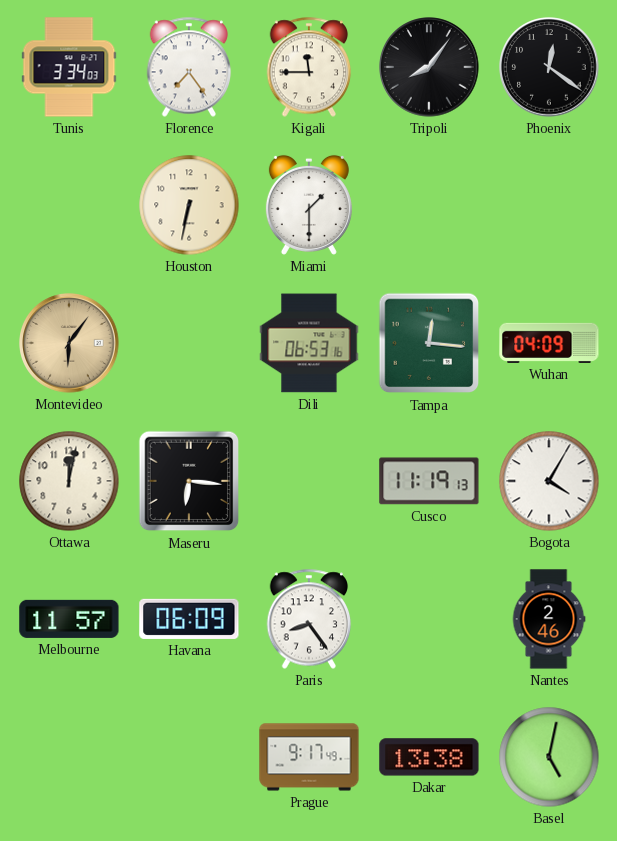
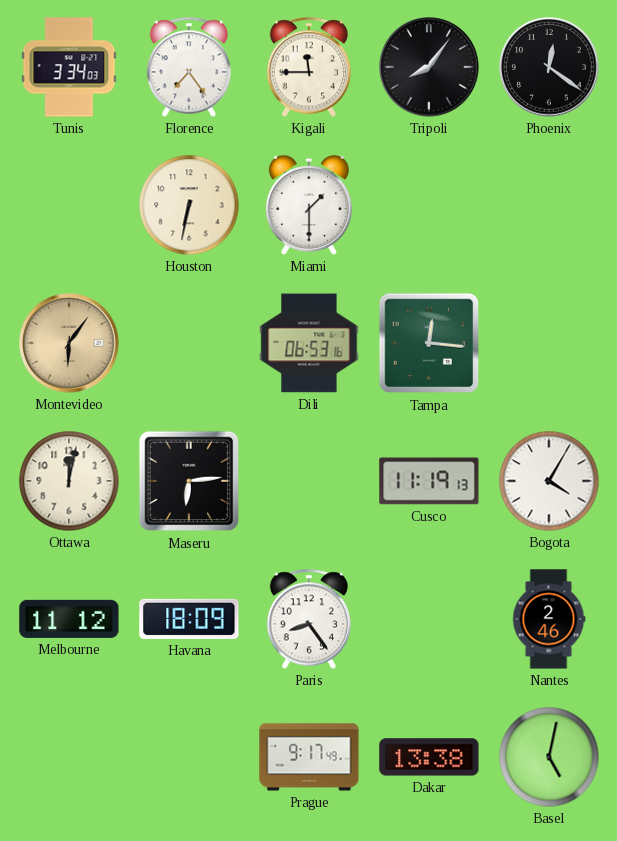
Wuhan: 04:09 -> none
Maseru: 6:16 -> 6:14
Melbourne: 11:57 -> 11:12
Havana: 06:09 -> 18:09
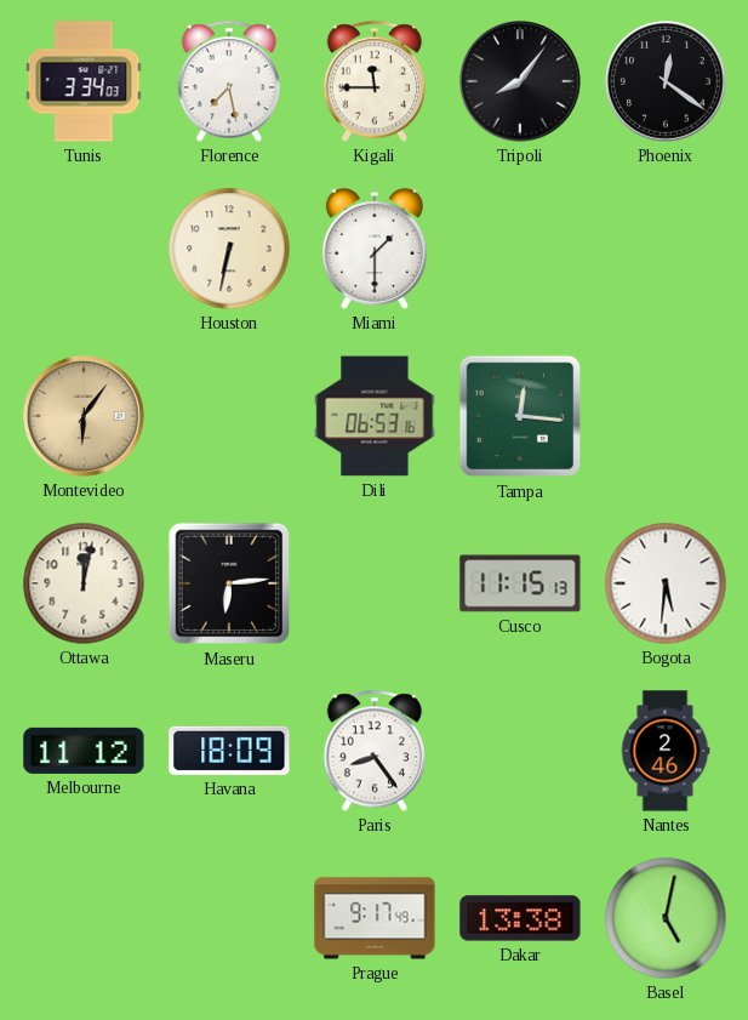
Florence: 7:24 -> 7:28
Cusco: 11:19 -> 11:15
Bogota: 4:05 -> 5:31
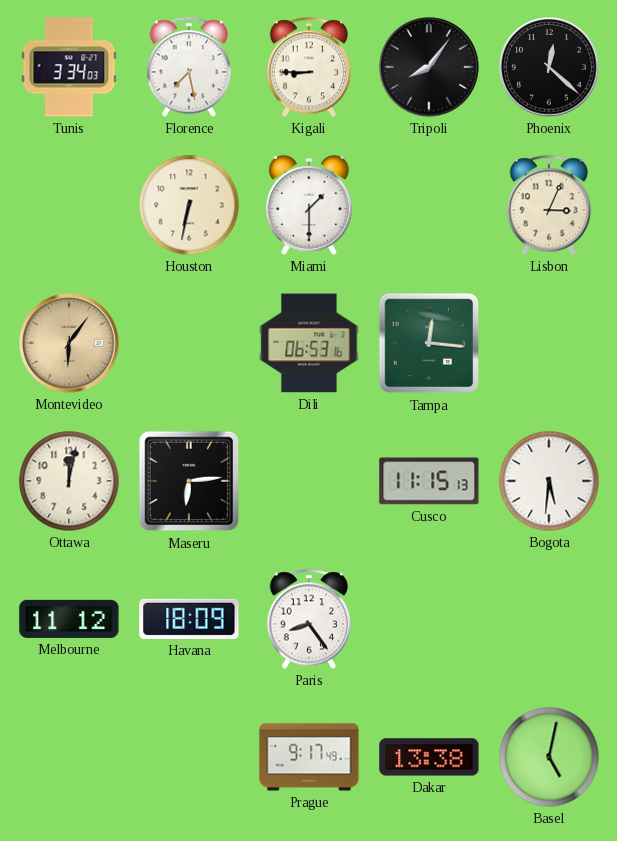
Kigali: 11:45 -> 8:45
Phoenix: 12:21 -> 12:22
Lisbon: none -> 3:04
Nantes: 2:46 -> none
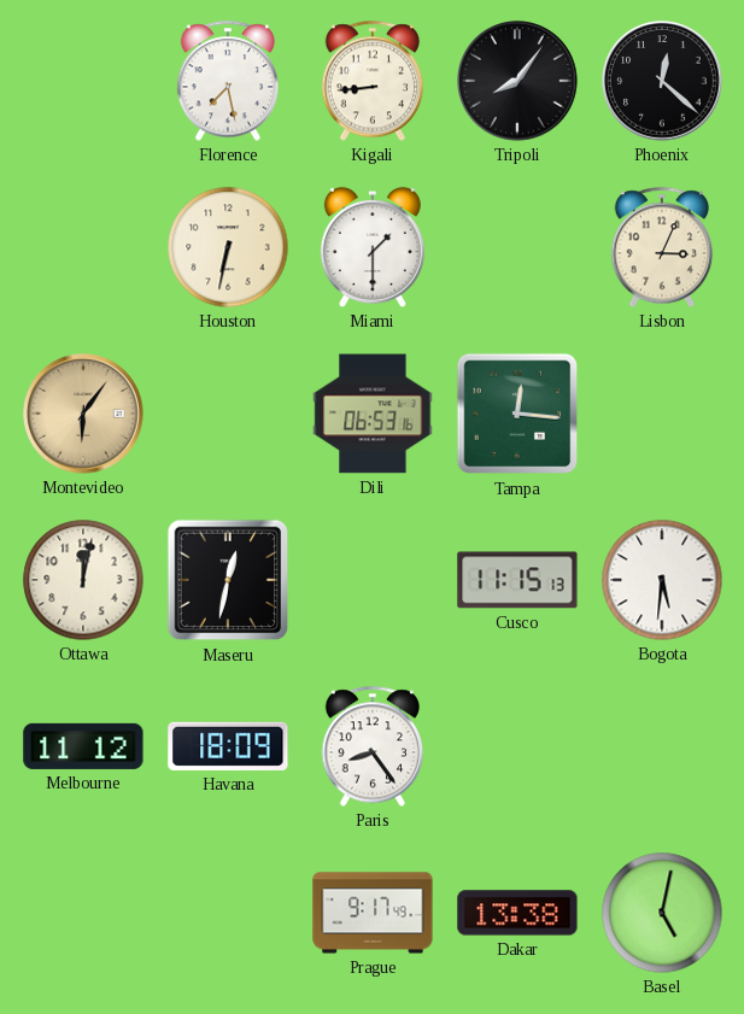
Tunis: 3:34 -> none
Kigali: 8:45 -> 8:44
Maseru: 6:14 -> 12:32
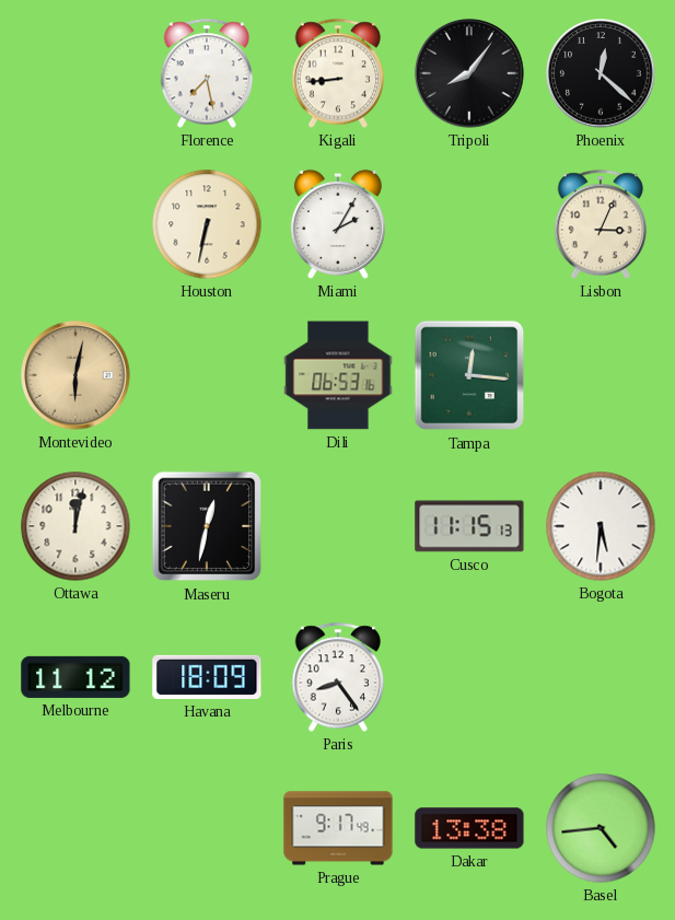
Miami: 1:30 -> 2:05
Montevideo: 6:06 -> 6:02
Basel: 5:02 -> 4:44
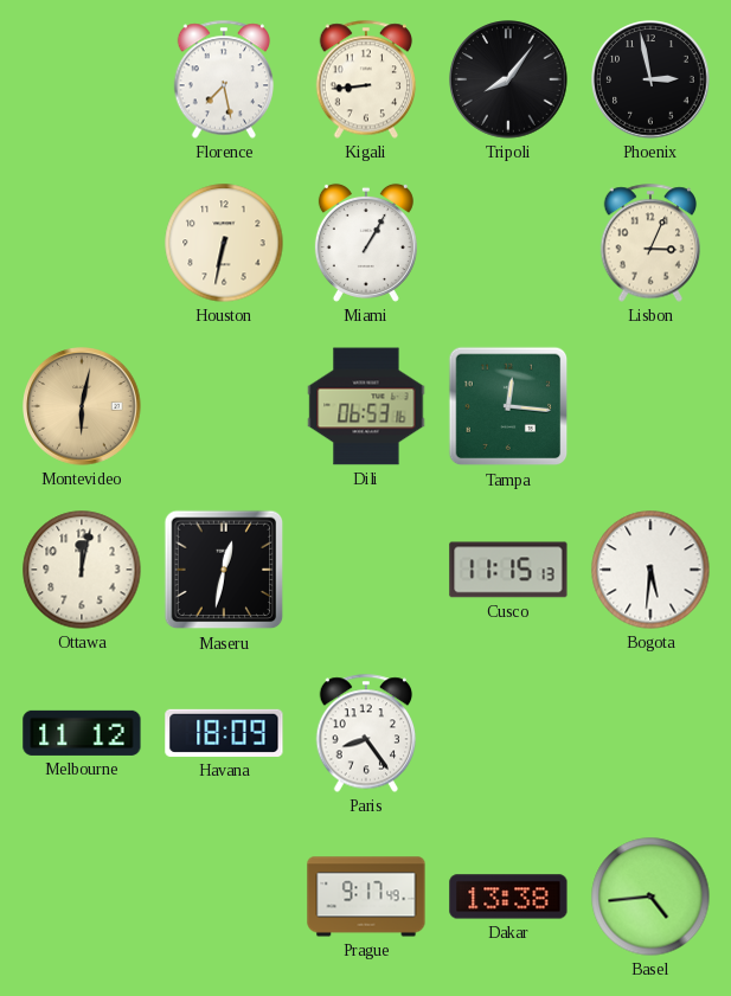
Phoenix: 12:22 -> 2:58
Miami: 2:05 -> 1:05
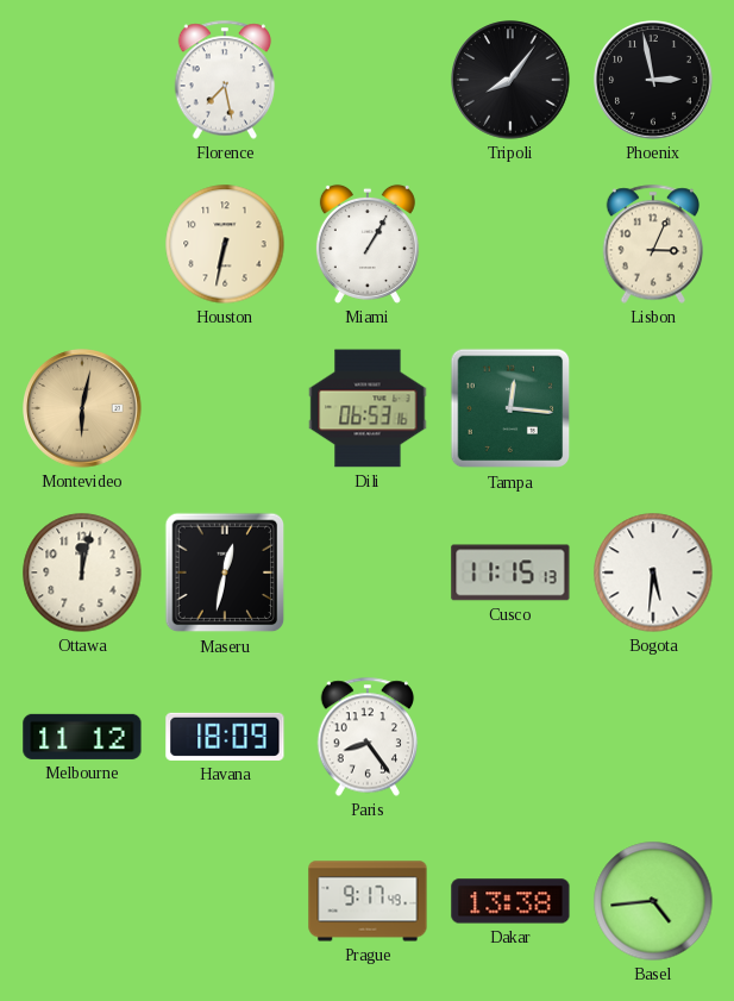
Kigali: 8:44 -> none
